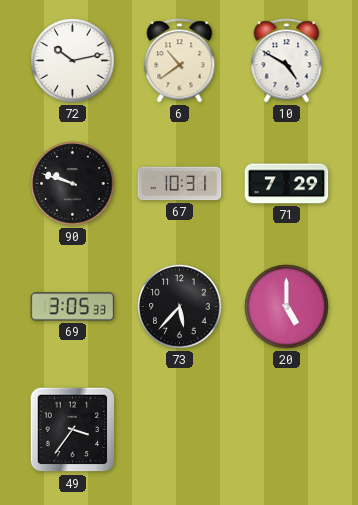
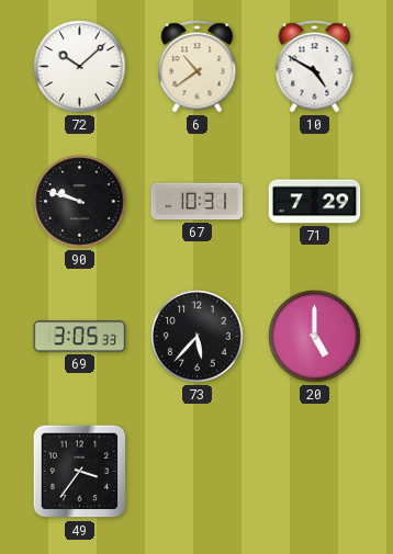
72: 10:13 -> 10:08
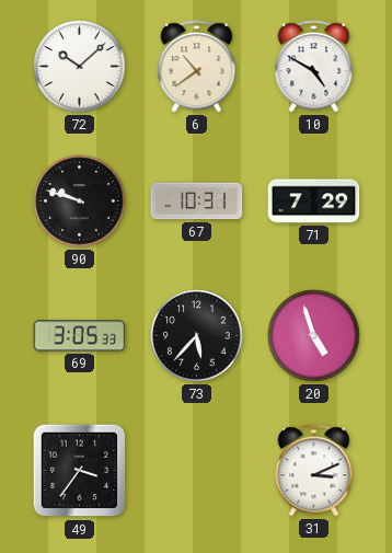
20: 5:00 -> 4:57
31: none -> 3:11
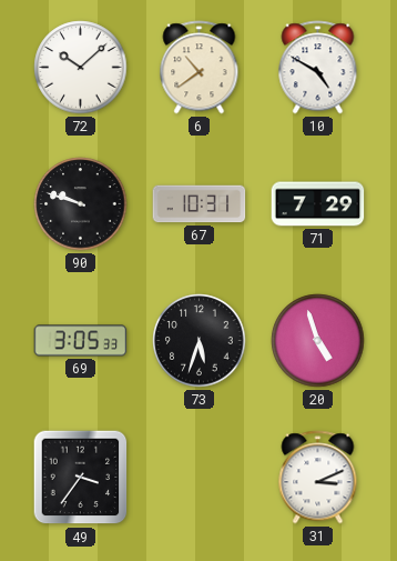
73: 5:37 -> 5:33
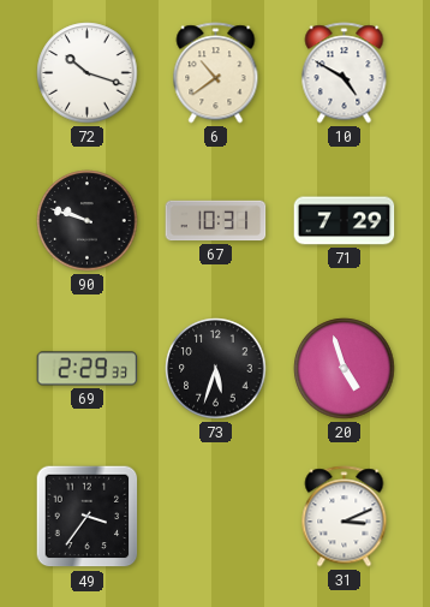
72: 10:08 -> 10:18
69: 3:05 -> 2:29
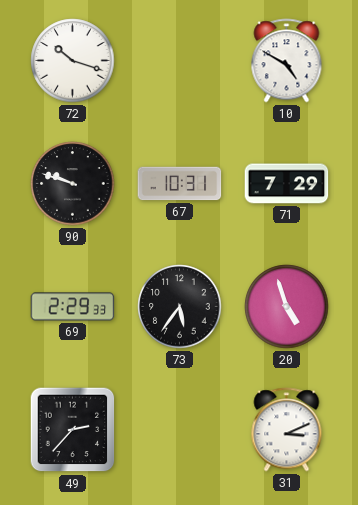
6: 10:39 -> none
73: 5:33 -> 5:36
49: 3:36 -> 2:37
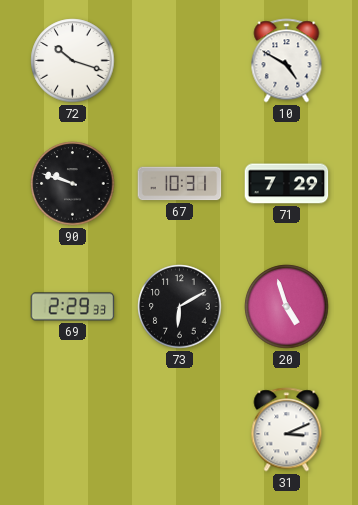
73: 5:36 -> 6:10
49: 2:37 -> none
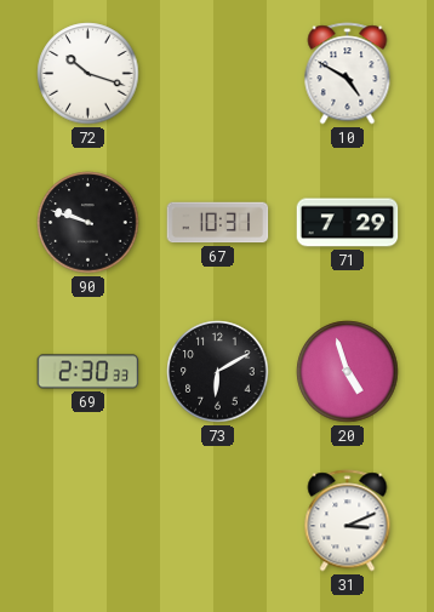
69: 2:29 -> 2:30
